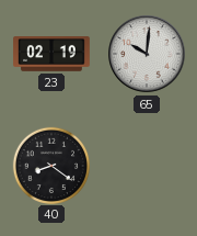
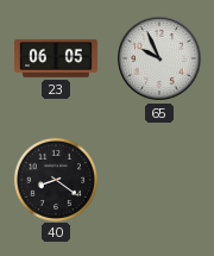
23: 02:19 -> 06:05
65: 10:01 -> 9:56
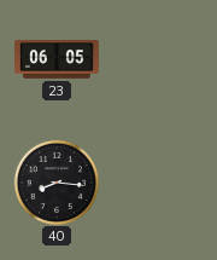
65: 9:56 -> none
40: 8:21 -> 8:16
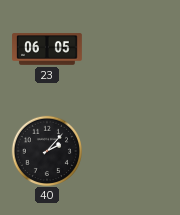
40: 8:16 -> 2:07
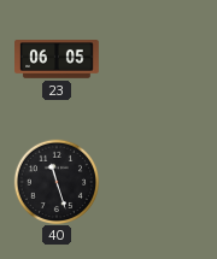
40: 2:07 -> 11:27
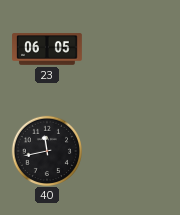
40: 11:27 -> 11:43
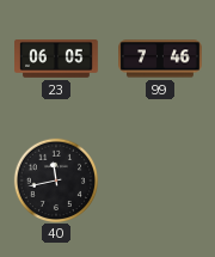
99: none -> 7:46
